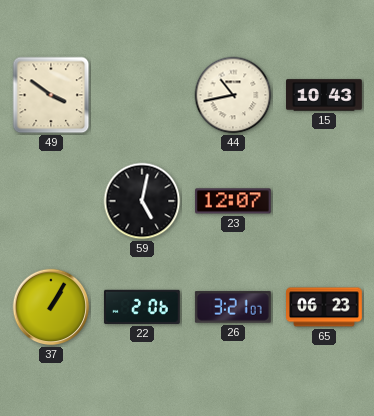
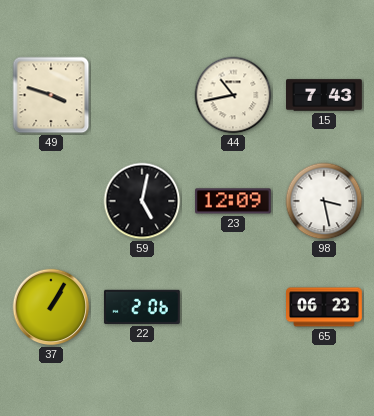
49: 3:51 -> 3:48
15: 10:43 -> 7:43
23: 12:07 -> 12:09
98: none -> 3:28
26: 3:21 -> none
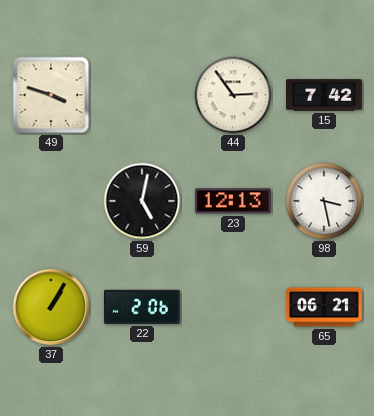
44: 10:43 -> 2:54
15: 7:43 -> 7:42
23: 12:09 -> 12:13
65: 06:23 -> 06:21
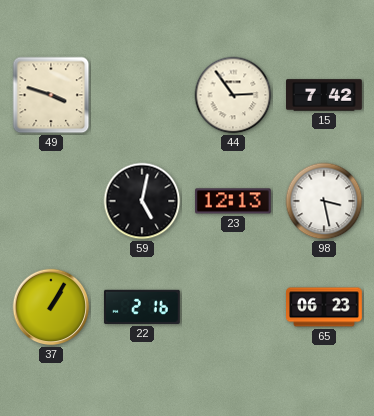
22: 2:06 -> 2:16
65: 06:21 -> 06:23
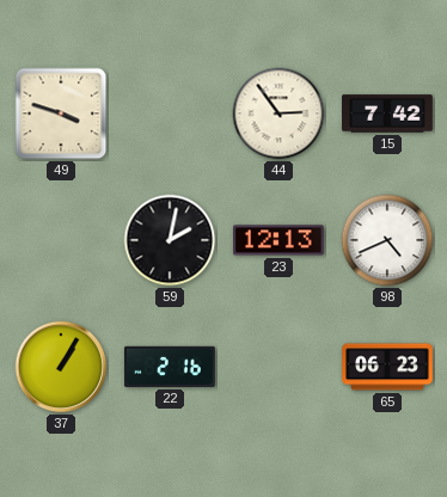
59: 5:02 -> 2:02
98: 3:28 -> 4:41
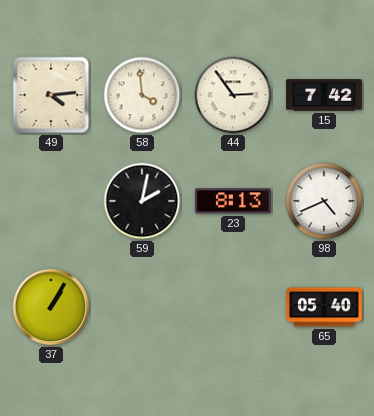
49: 3:48 -> 4:14
58: none -> 3:59
23: 12:13 -> 8:13
22: 2:16 -> none
65: 06:23 -> 05:40
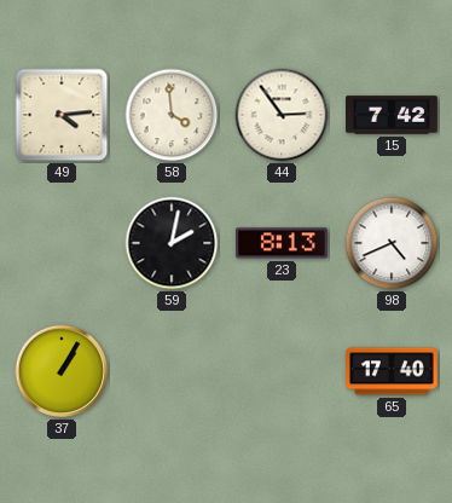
65: 05:40 -> 17:40
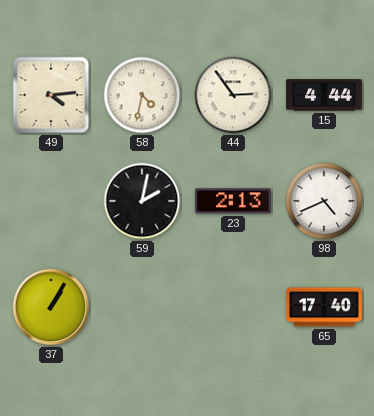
58: 3:59 -> 4:32
15: 7:42 -> 4:44
23: 8:13 -> 2:13
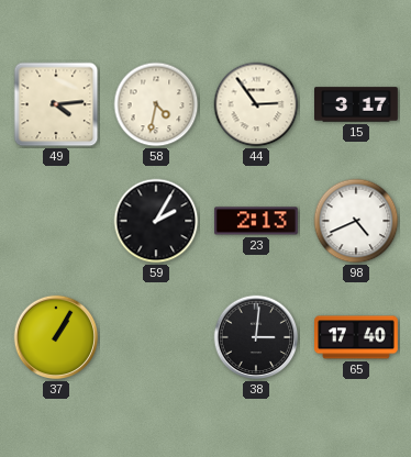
15: 4:44 -> 3:17
59: 2:02 -> 2:05
38: none -> 3:01
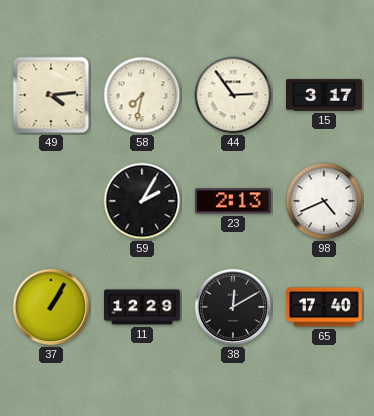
58: 4:32 -> 7:32
11: none -> 12:29
38: 3:01 -> 12:10
